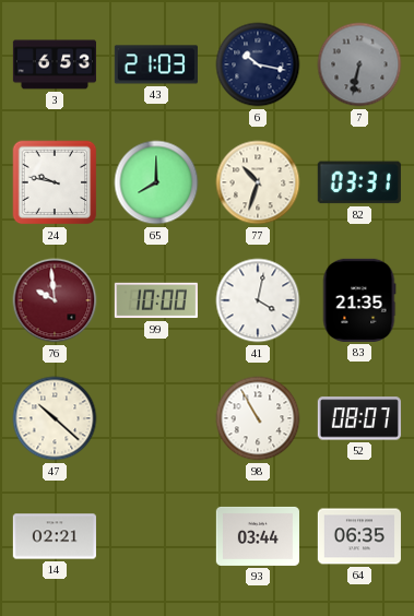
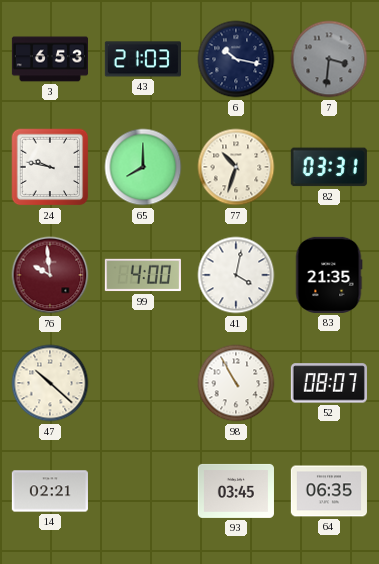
7: 6:32 -> 3:31
99: 10:00 -> 4:00
93: 03:44 -> 03:45
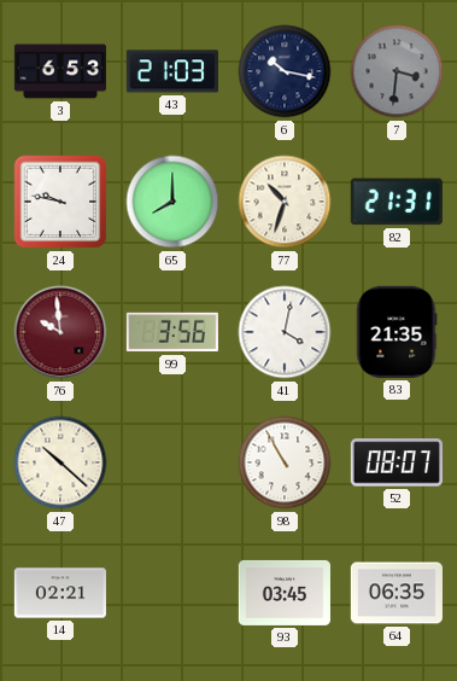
82: 03:31 -> 21:31
99: 4:00 -> 3:56
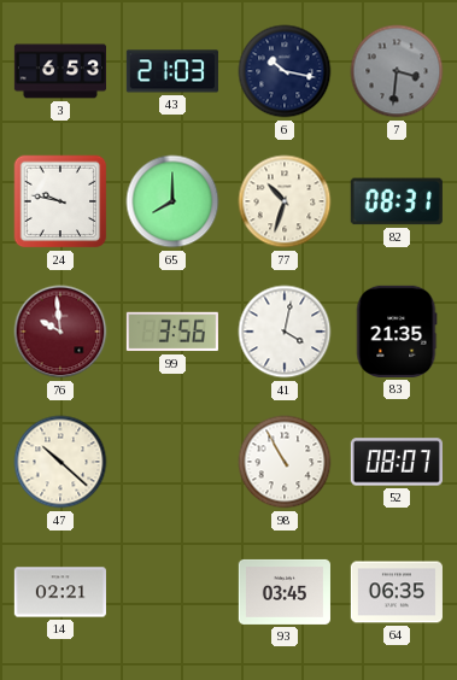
82: 21:31 -> 08:31
